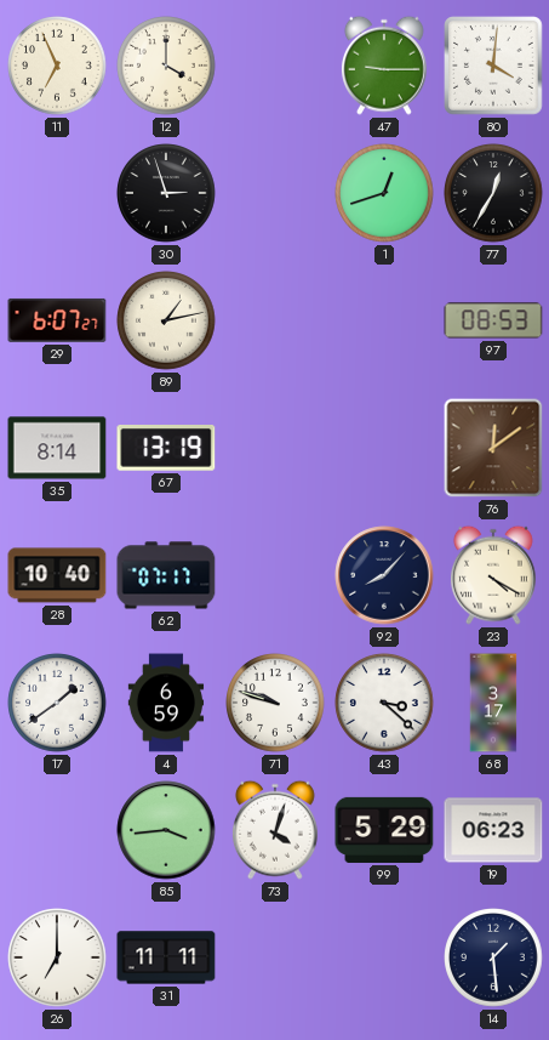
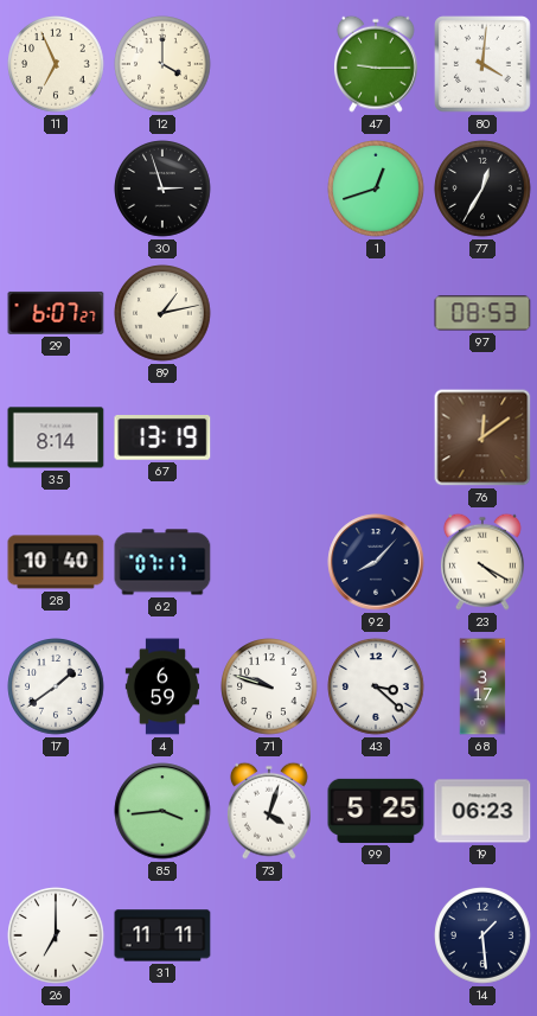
99: 5:29 -> 5:25
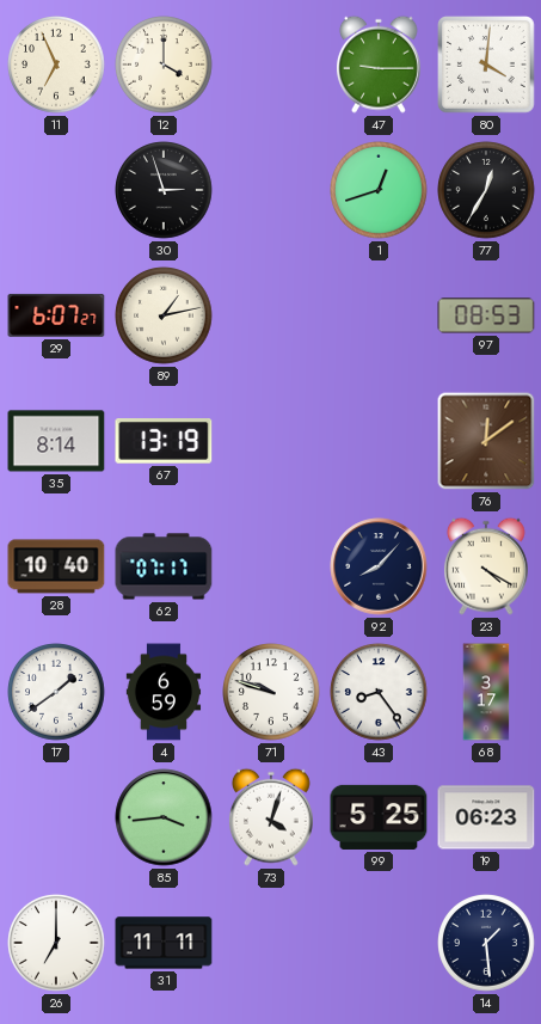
43: 3:22 -> 8:24
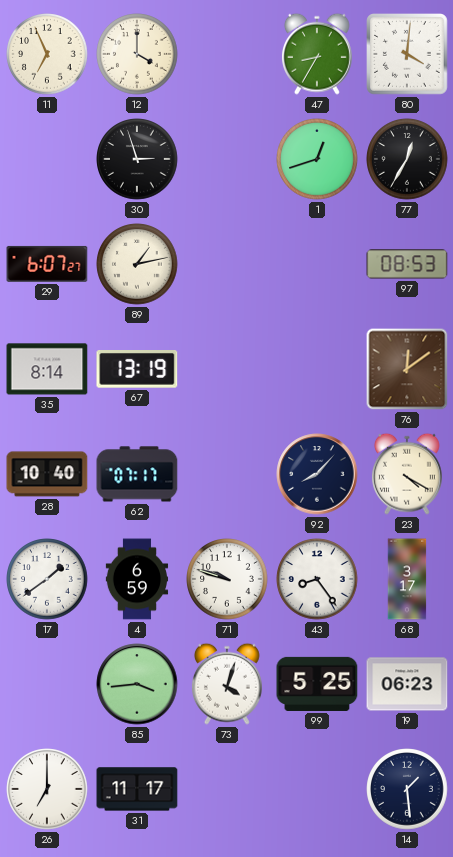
47: 9:15 -> 8:35
31: 11:11 -> 11:17
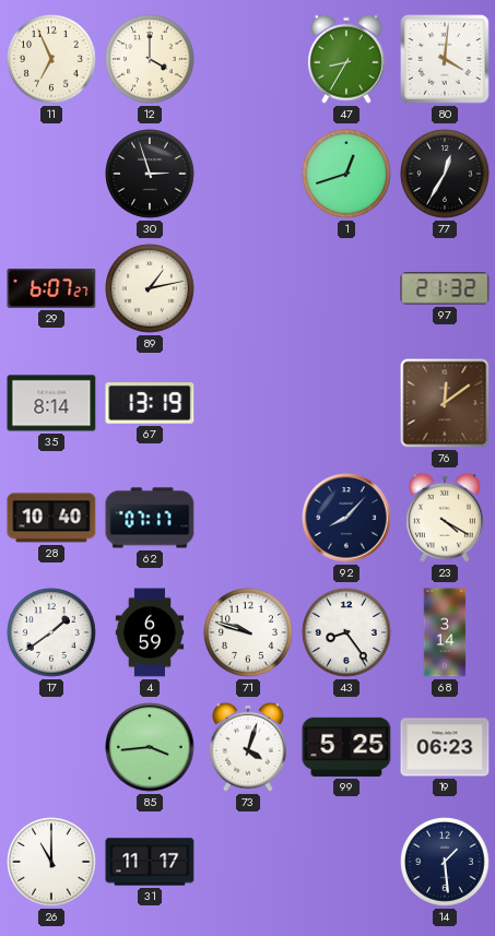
97: 08:53 -> 21:32
68: 3:17 -> 3:14
26: 7:00 -> 11:00
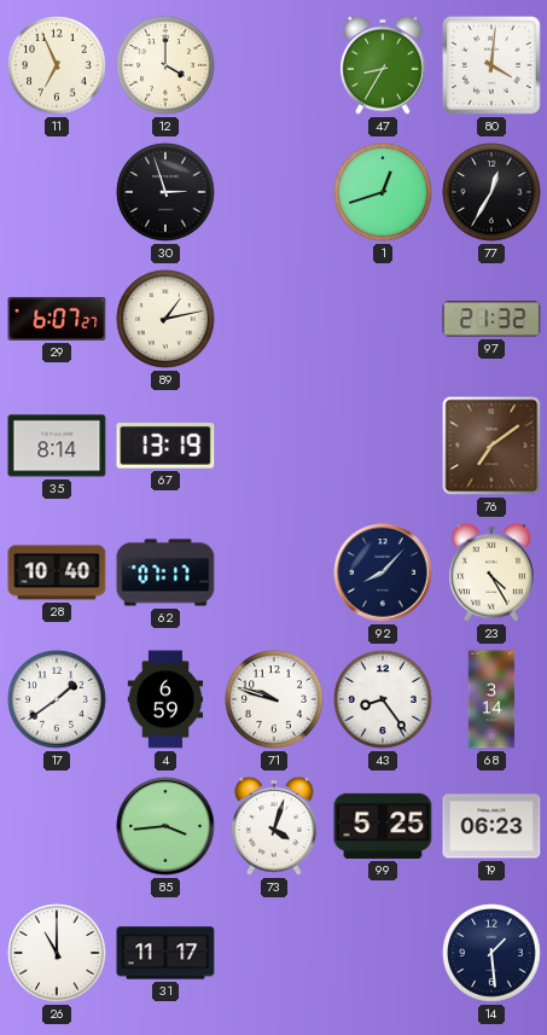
76: 12:09 -> 7:09
23: 4:20 -> 4:25
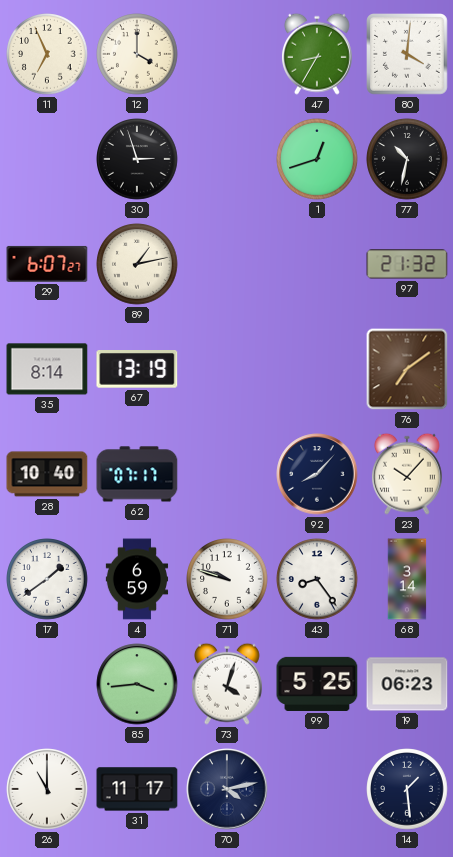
77: 12:35 -> 10:32
23: 4:25 -> 10:07
70: none -> 4:13
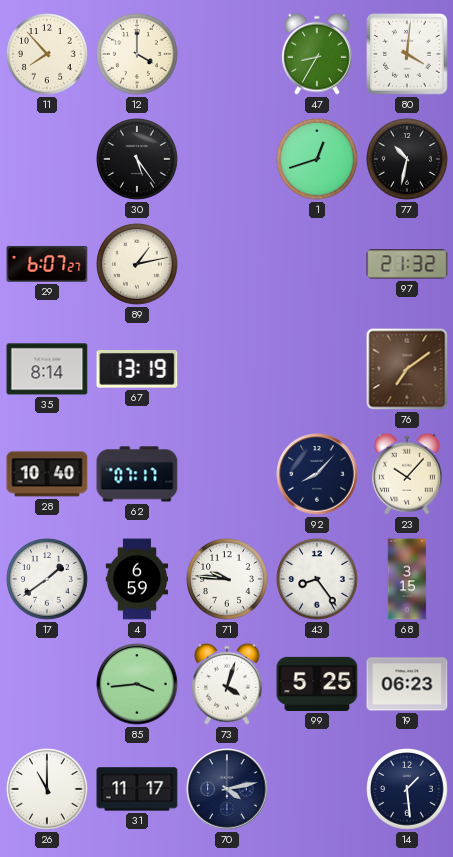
11: 6:56 -> 7:53
30: 2:57 -> 5:24
71: 9:48 -> 9:46
68: 3:14 -> 3:15
